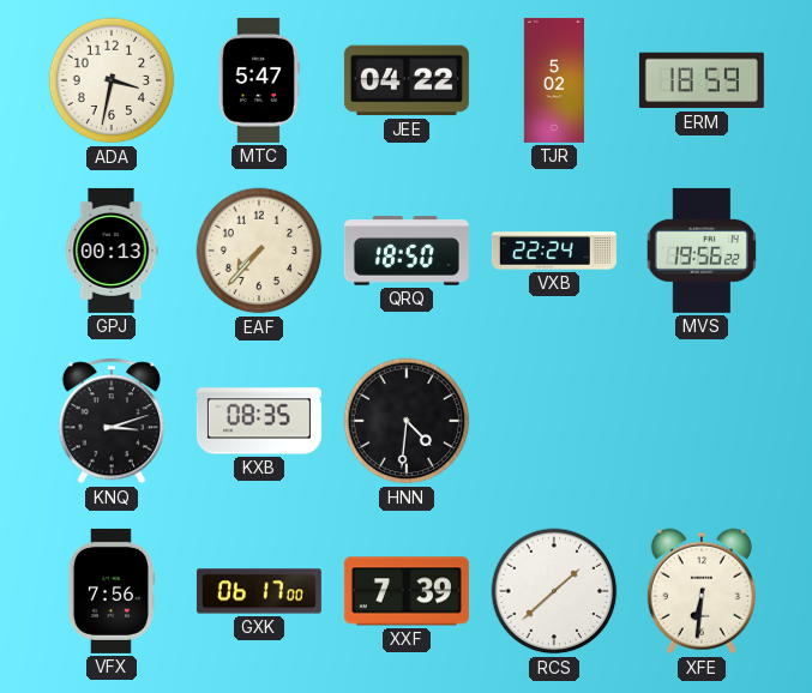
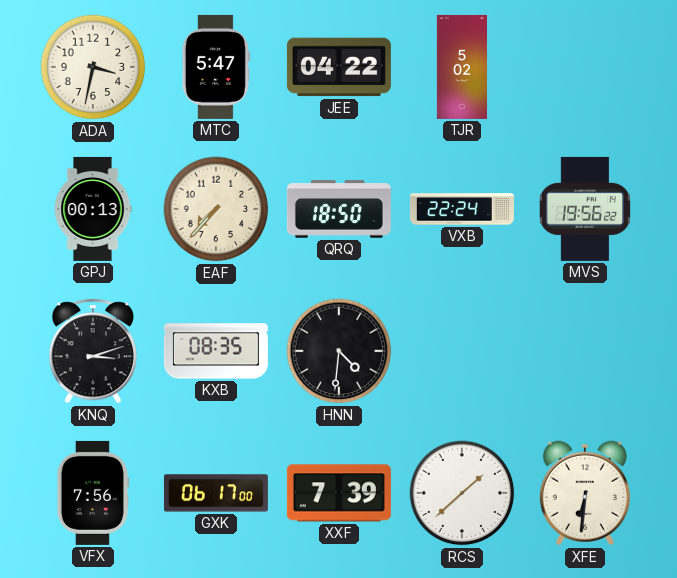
ERM: 18:59 -> none
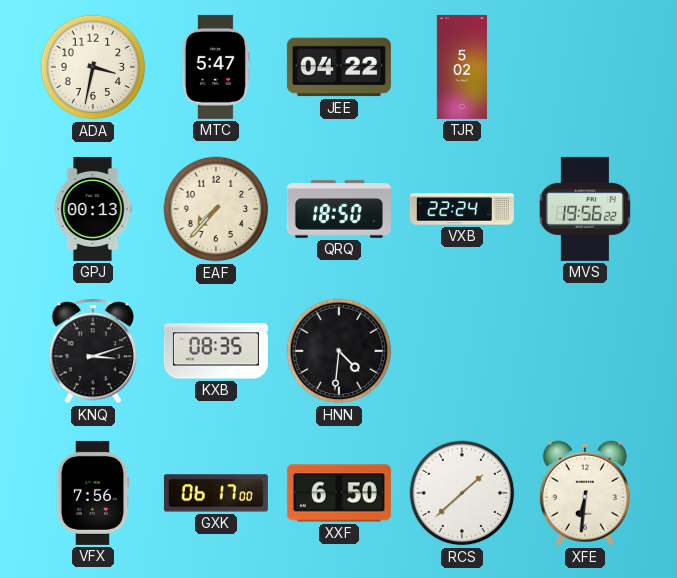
XXF: 7:39 -> 6:50
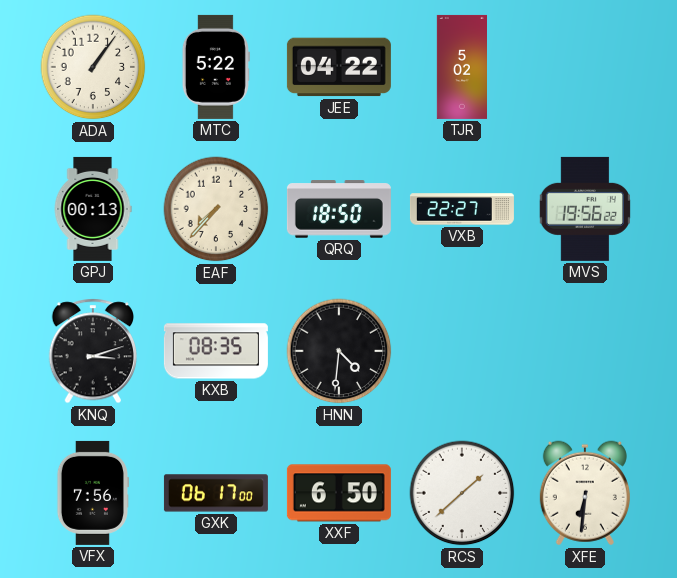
ADA: 3:32 -> 1:06
MTC: 5:47 -> 5:22
VXB: 22:24 -> 22:27
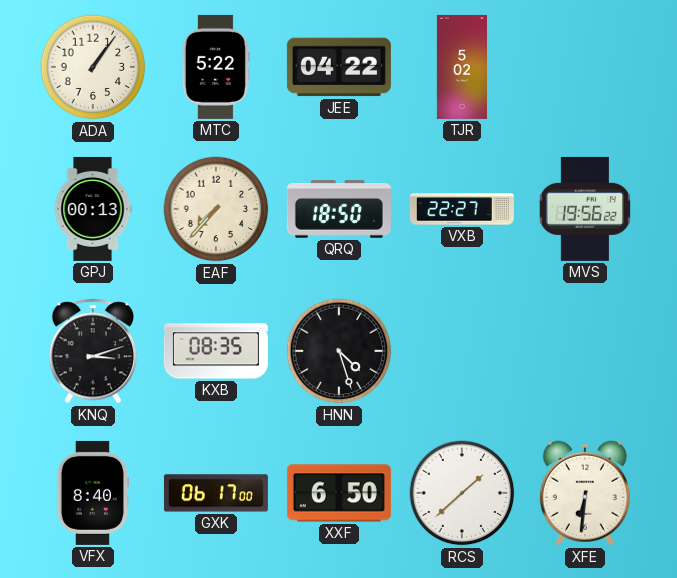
HNN: 4:31 -> 4:27
VFX: 7:56 -> 8:40
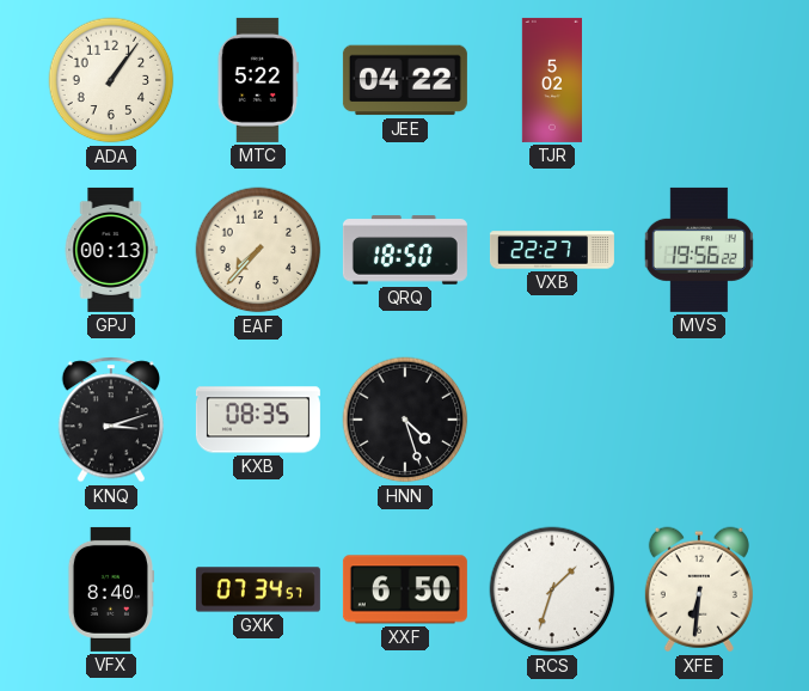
GXK: 06:17 -> 07:34
RCS: 1:38 -> 1:33
